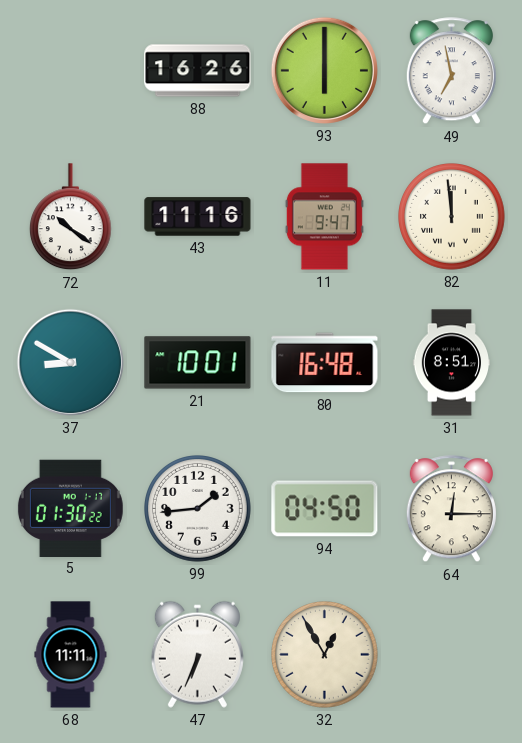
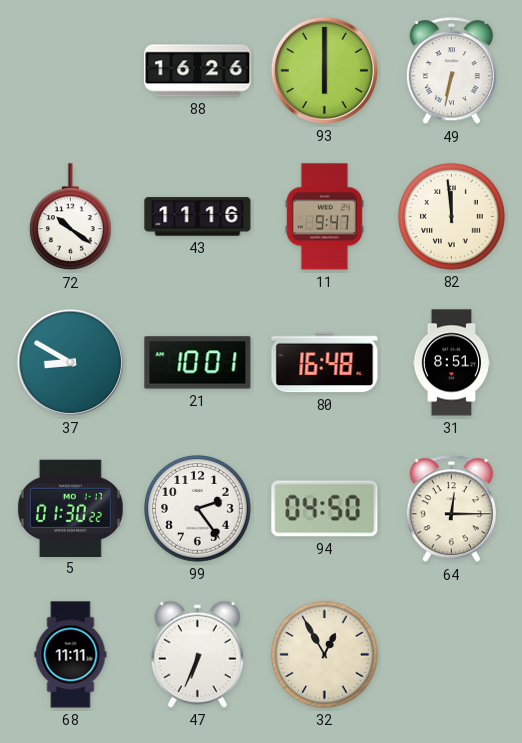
49: 6:58 -> 6:32
99: 1:44 -> 2:24
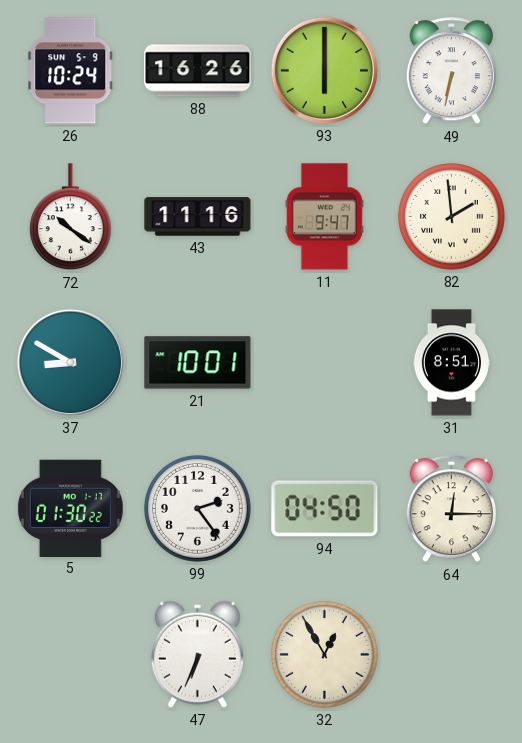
26: none -> 10:24
82: 11:59 -> 1:59
80: 16:48 -> none
68: 11:11 -> none
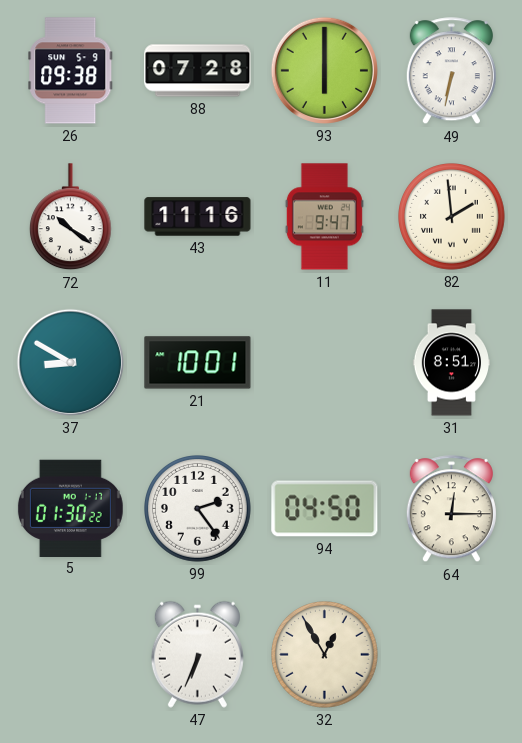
26: 10:24 -> 09:38
88: 16:26 -> 07:28
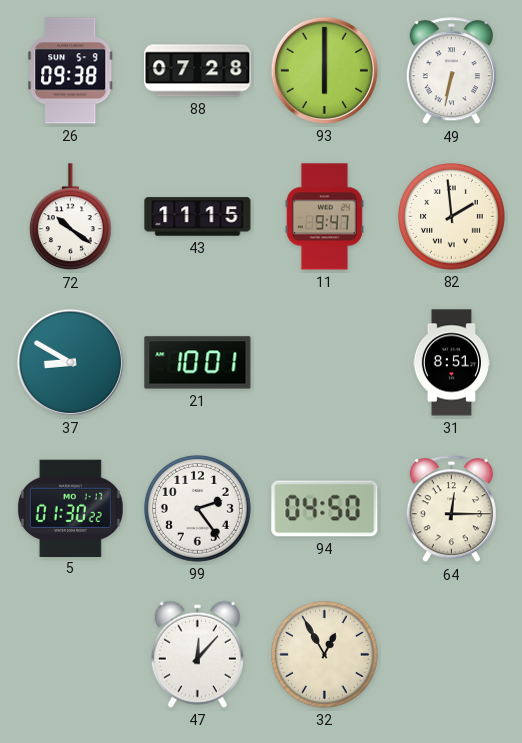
43: 11:16 -> 11:15
47: 6:34 -> 12:07
